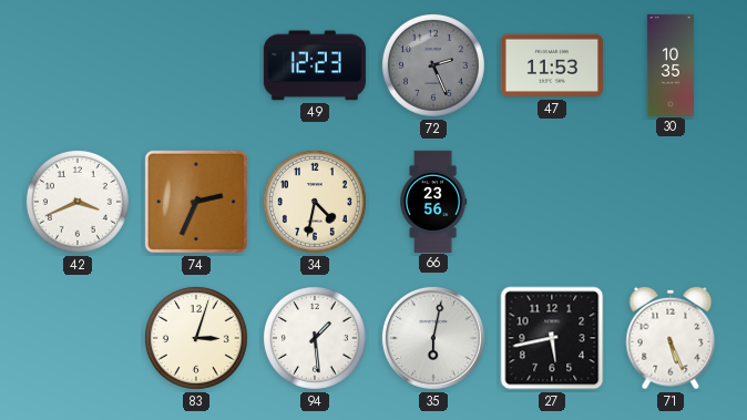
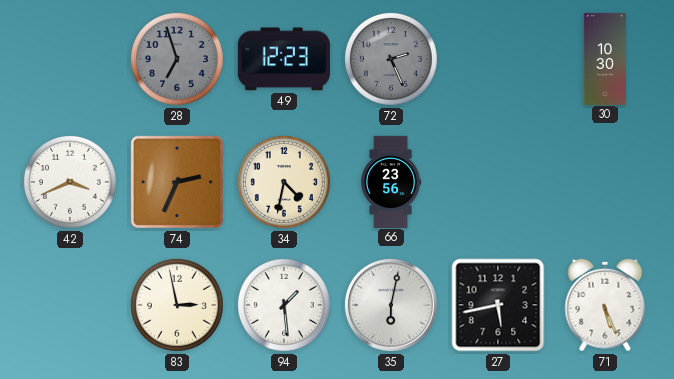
28: none -> 6:57
47: 11:53 -> none
30: 10:35 -> 10:30
83: 3:03 -> 2:58
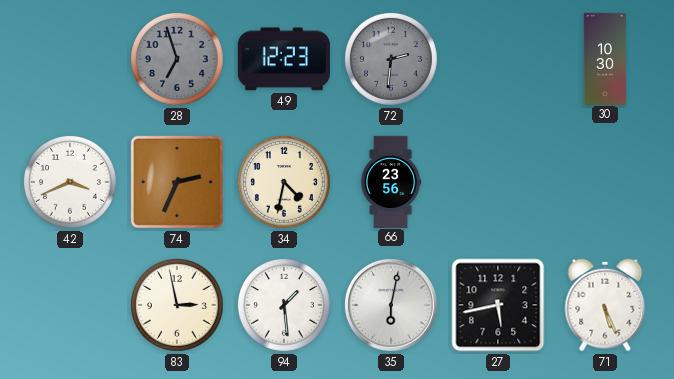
72: 2:26 -> 2:31
